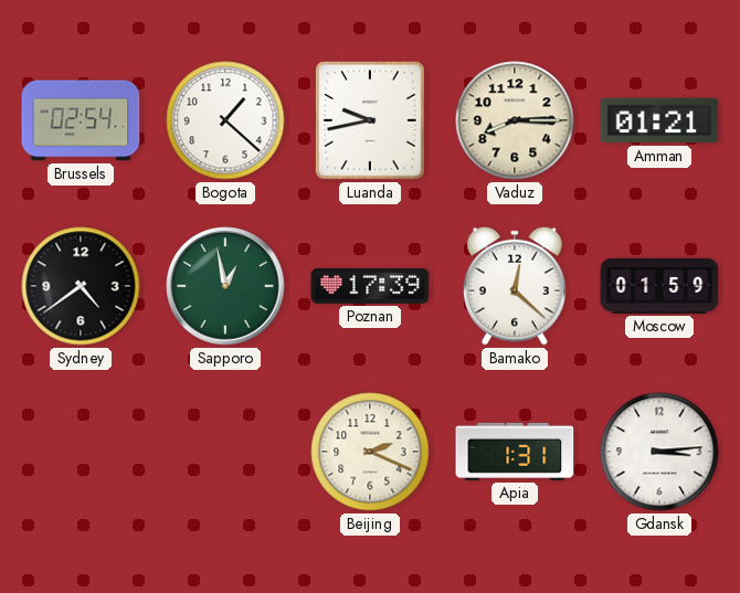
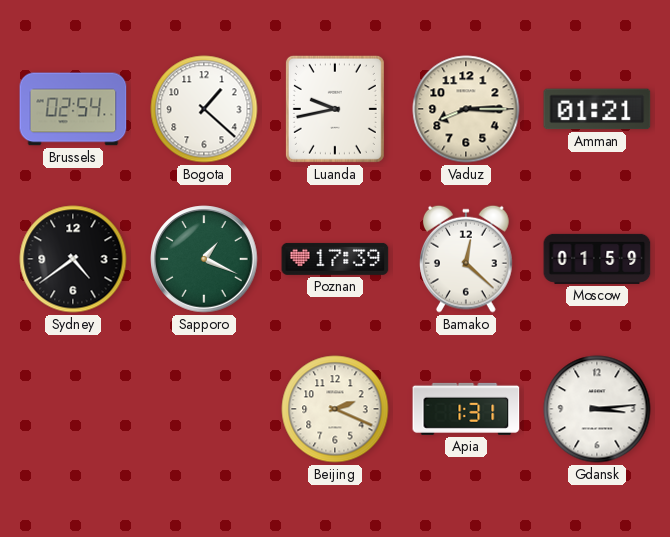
Sapporo: 12:58 -> 1:19
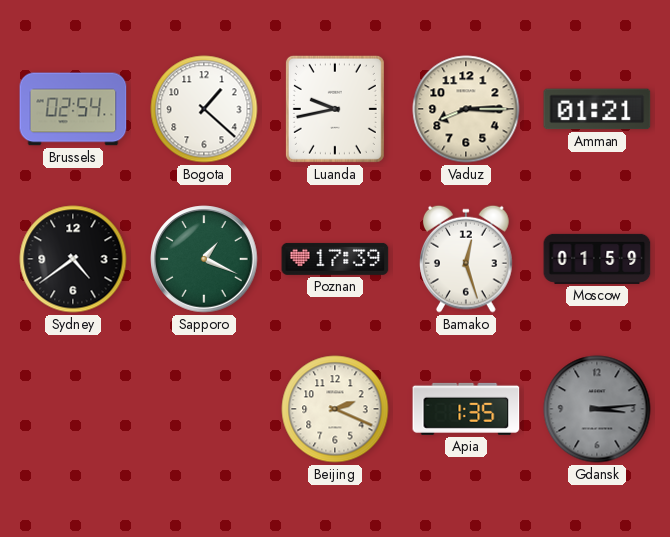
Bamako: 12:22 -> 12:27
Apia: 1:31 -> 1:35
Gdansk dial: white -> grey
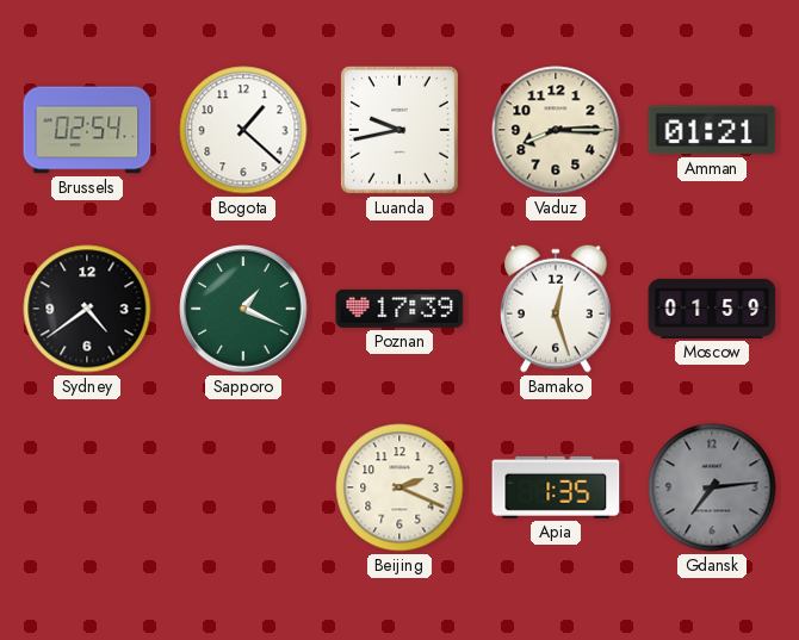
Gdansk: 3:14 -> 7:14
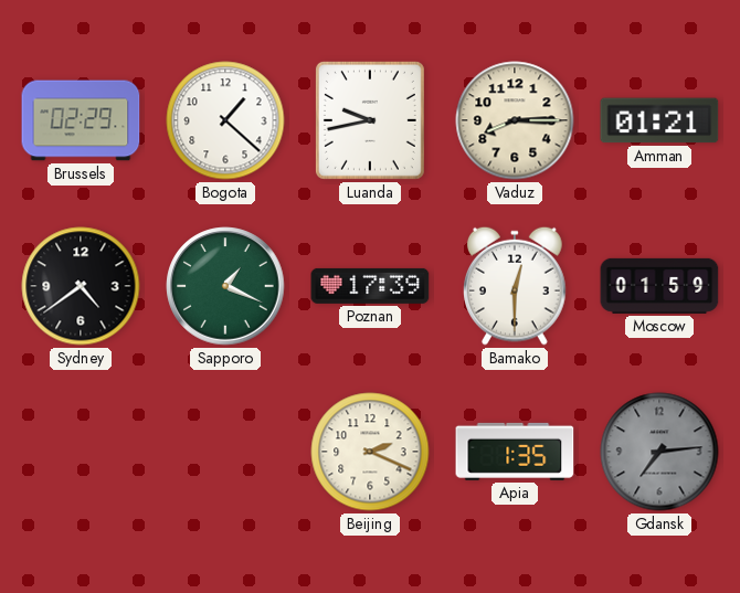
Brussels: 02:54 -> 02:29
Bamako: 12:27 -> 12:30
